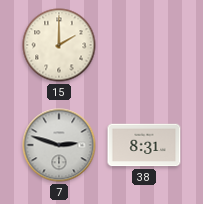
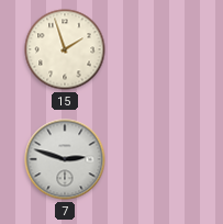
15: 2:00 -> 1:57
38: 8:31 -> none
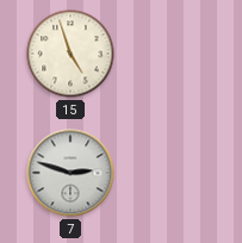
15: 1:57 -> 4:57
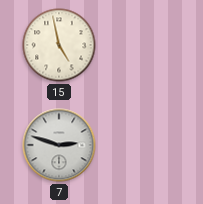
15: 4:57 -> 4:58
